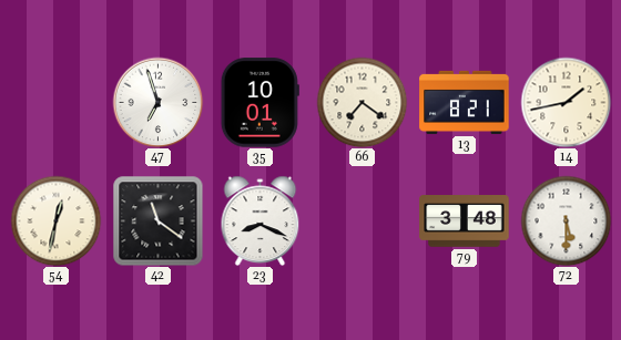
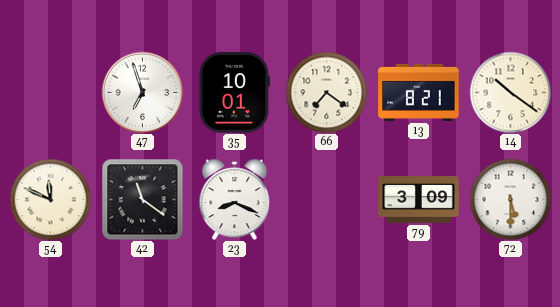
14: 1:43 -> 10:21
54: 12:32 -> 11:49
79: 3:48 -> 3:09
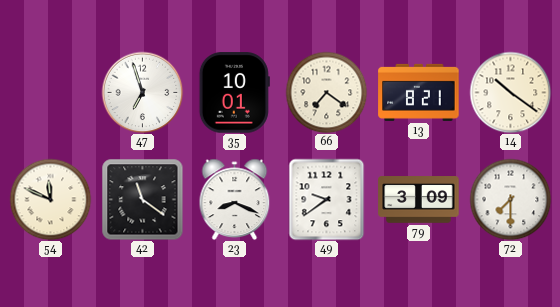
49: none -> 9:39
72: 5:30 -> 7:30
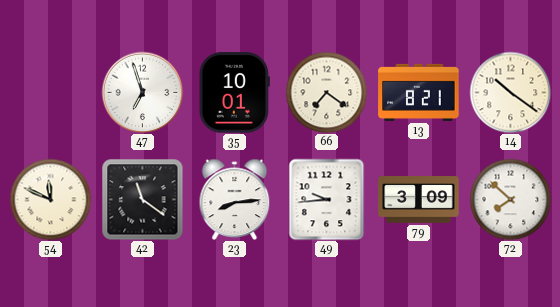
23: 8:19 -> 8:14
49: 9:39 -> 9:44
72: 7:30 -> 7:52
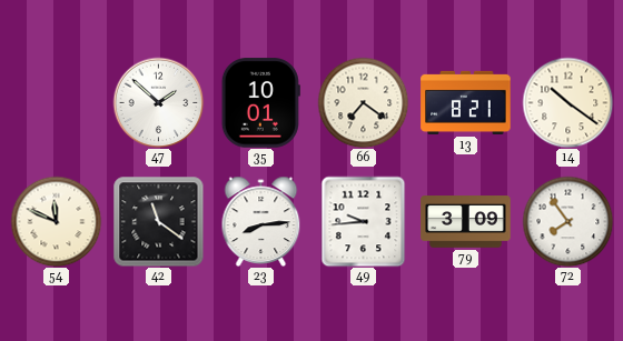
47: 6:57 -> 1:52
72: 7:52 -> 7:54
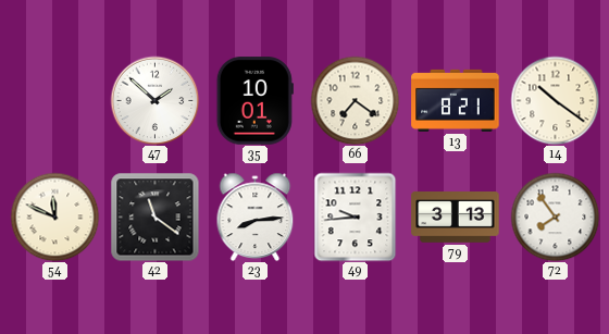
79: 3:09 -> 3:13
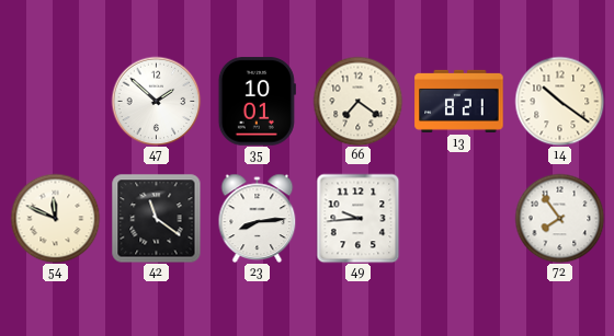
79: 3:13 -> none
